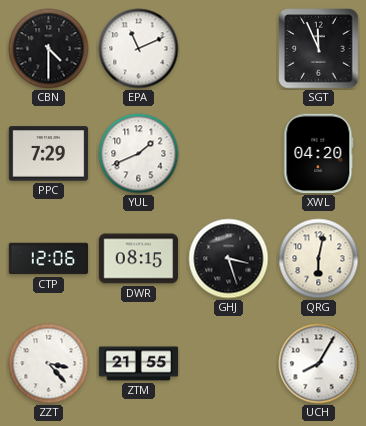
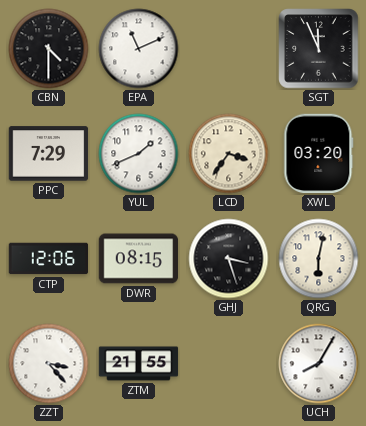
LCD: none -> 3:36
XWL: 04:20 -> 03:20
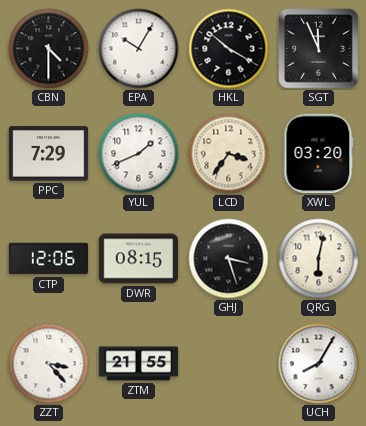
EPA: 11:11 -> 10:05
HKL: none -> 10:20
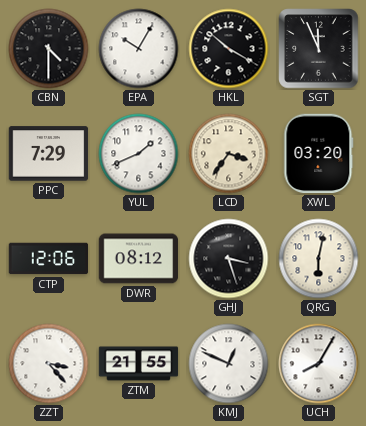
DWR: 08:15 -> 08:12
KMJ: none -> 12:49
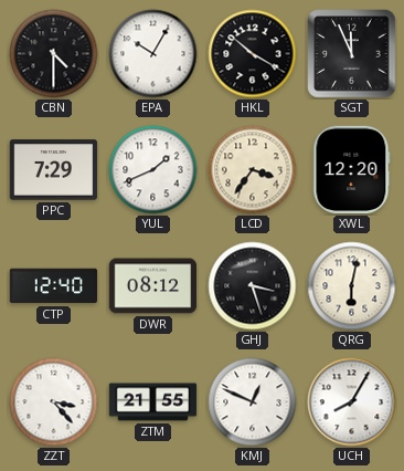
XWL: 03:20 -> 12:20
CTP: 12:06 -> 12:40
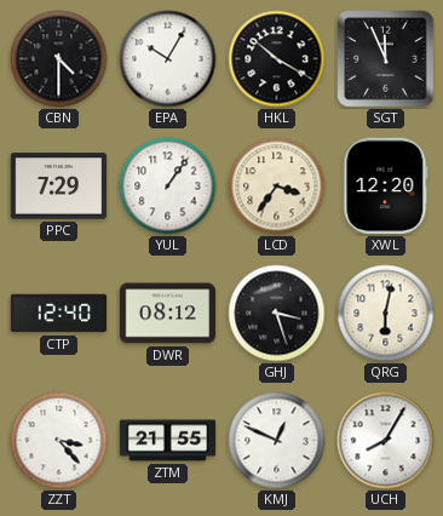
YUL: 1:41 -> 1:06
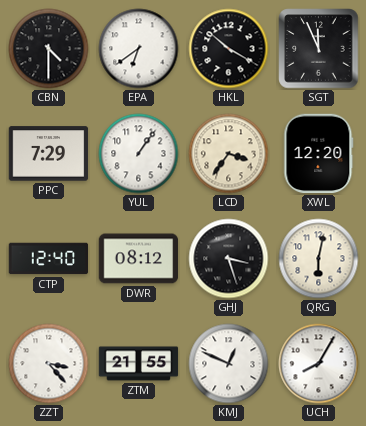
EPA: 10:05 -> 6:39
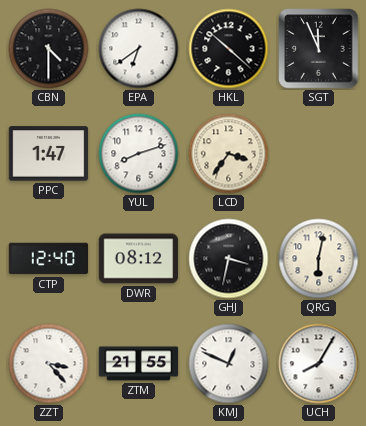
HKL: 10:20 -> 10:22
PPC: 7:29 -> 1:47
YUL: 1:06 -> 8:12
XWL: 12:20 -> none
GHJ: 3:27 -> 3:32
